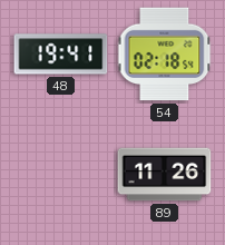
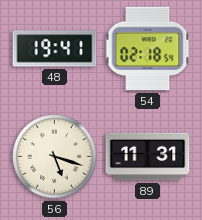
56: none -> 5:18
89: 11:26 -> 11:31
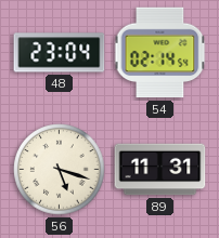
48: 19:41 -> 23:04
54: 02:18 -> 02:14
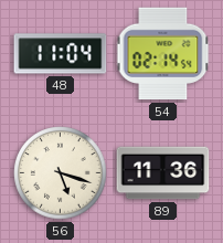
48: 23:04 -> 11:04
89: 11:31 -> 11:36
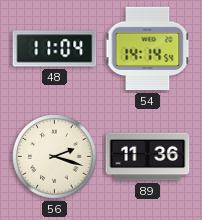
54: 02:14 -> 14:14
56: 5:18 -> 2:18
